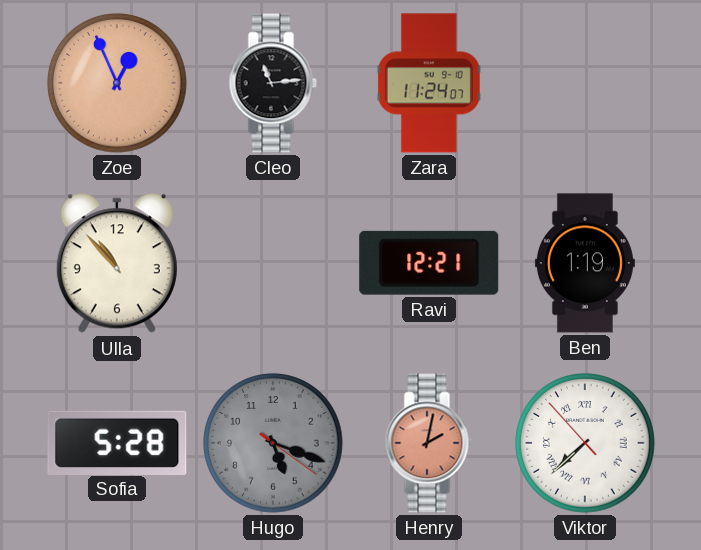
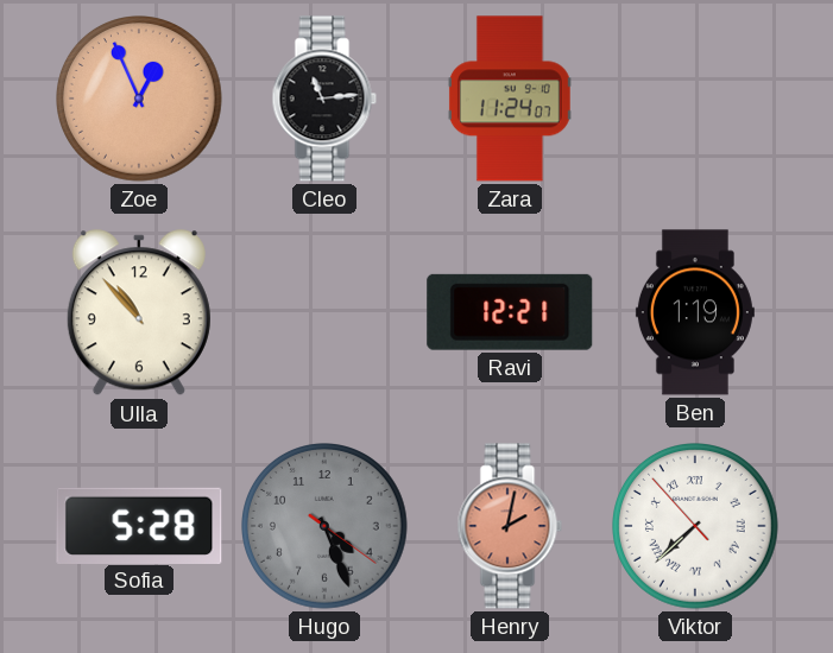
Hugo: 5:18 -> 4:26
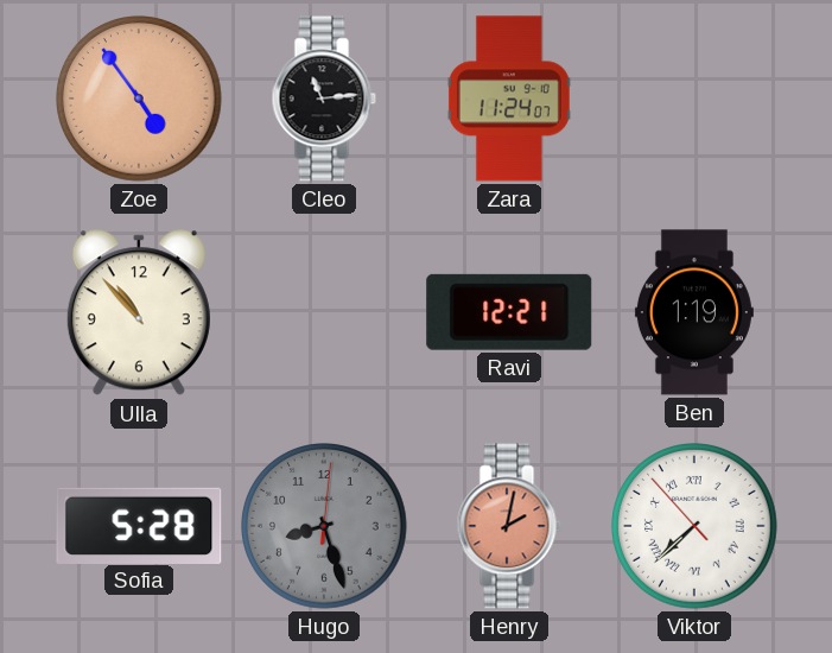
Zoe: 12:56 -> 4:54
Hugo: 4:26 -> 8:27
